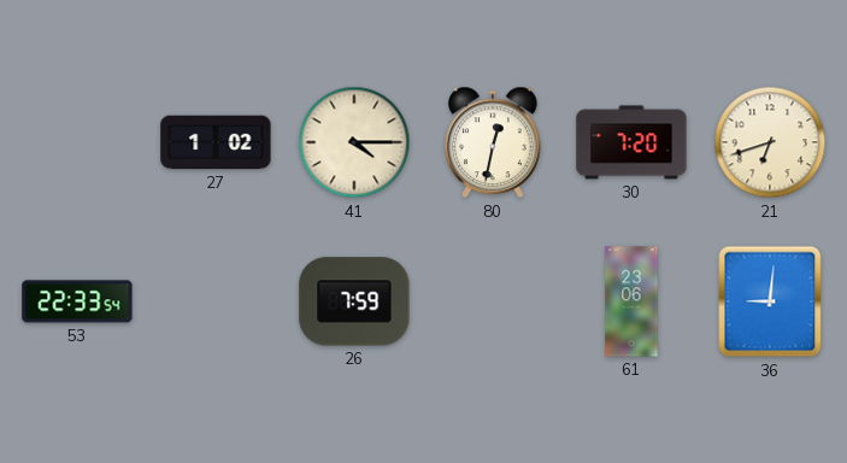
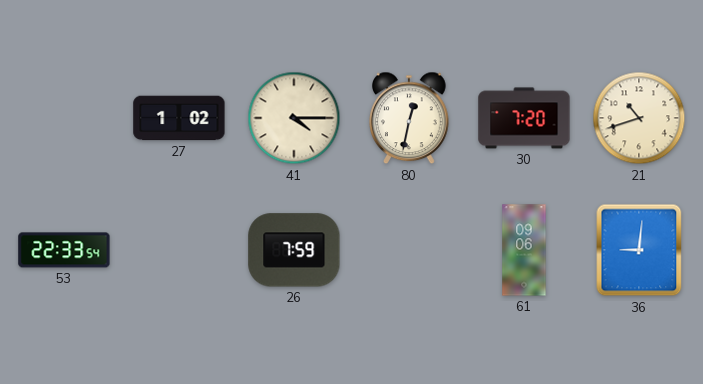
21: 6:42 -> 10:42
61: 23:06 -> 09:06
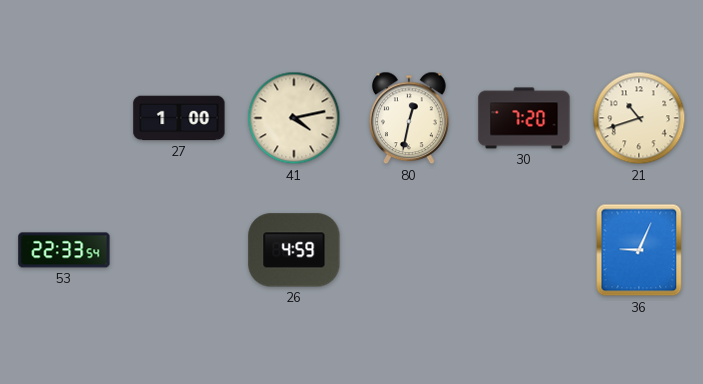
27: 1:02 -> 1:00
41: 4:15 -> 4:13
26: 7:59 -> 4:59
61: 09:06 -> none
36: 9:01 -> 9:04
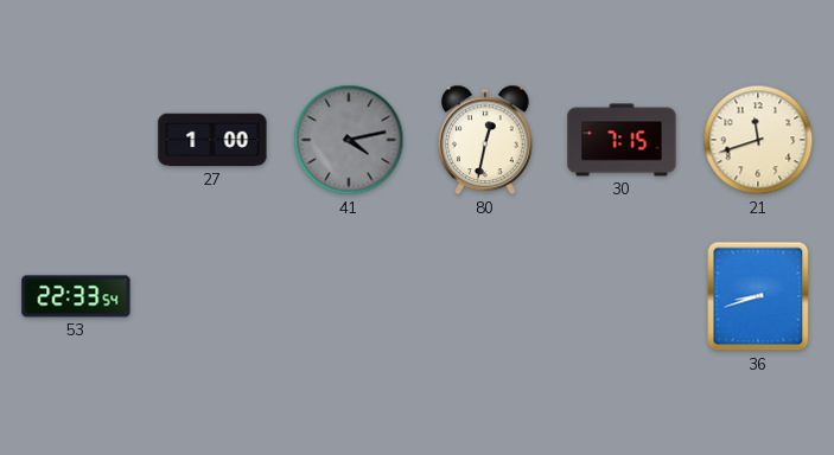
41 dial: cream -> grey
30: 7:20 -> 7:15
21: 10:42 -> 11:42
26: 4:59 -> none
36: 9:04 -> 8:42
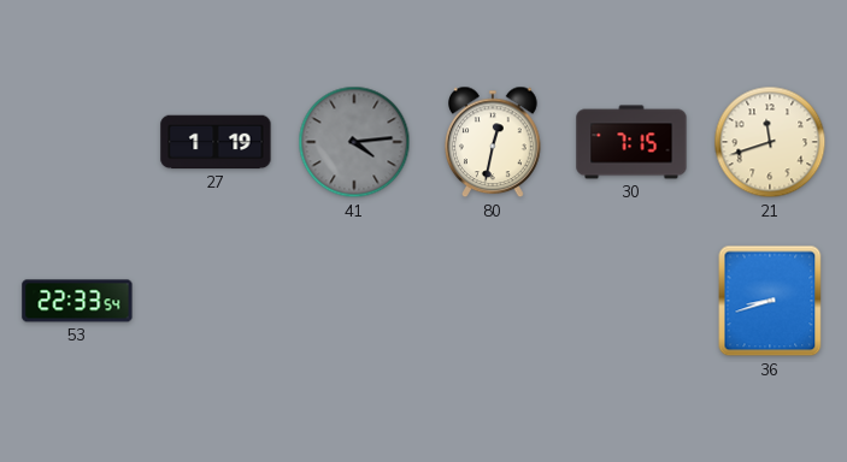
27: 1:00 -> 1:19
41: 4:13 -> 4:14
